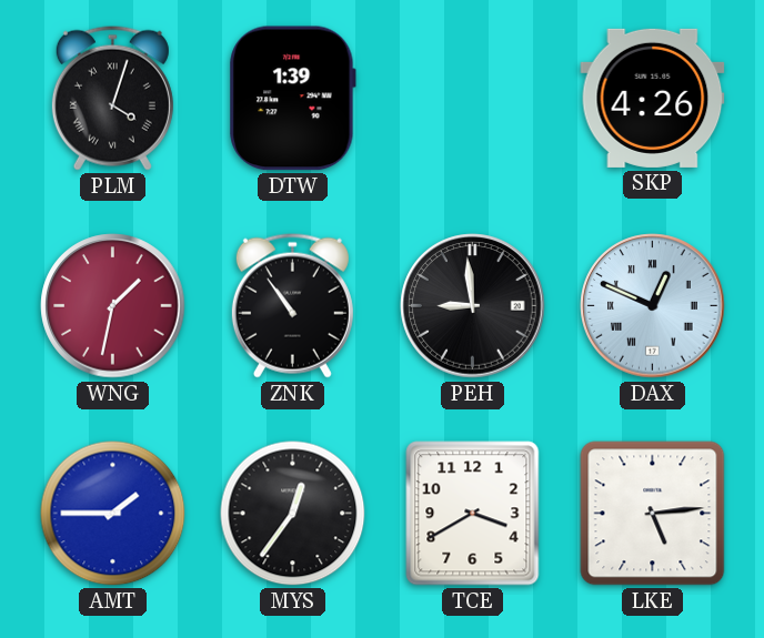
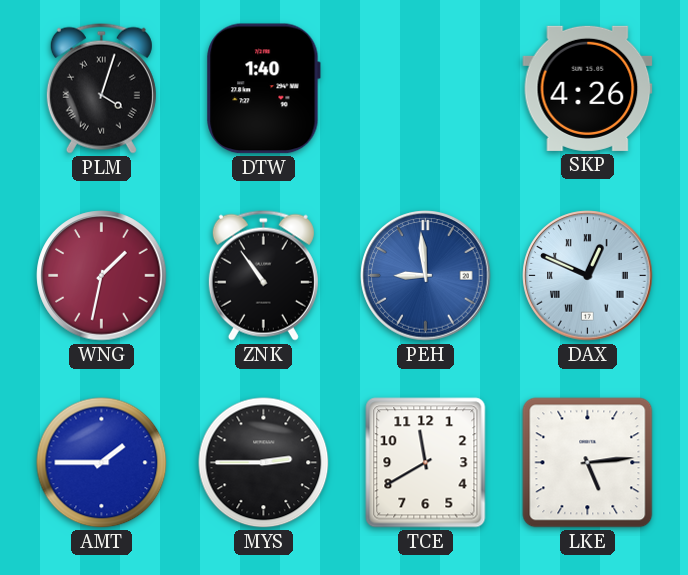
DTW: 1:39 -> 1:40
PEH dial: black -> blue
MYS: 12:36 -> 2:45
TCE: 3:40 -> 11:40
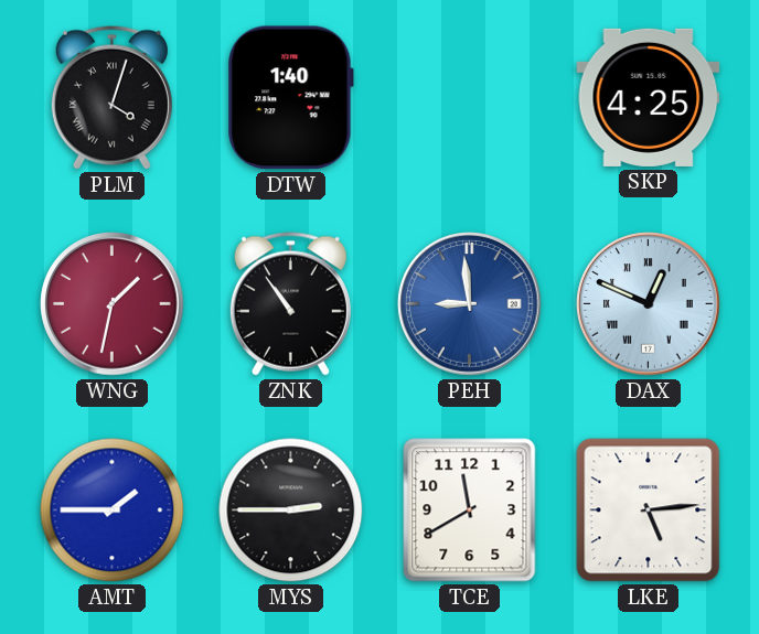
SKP: 4:26 -> 4:25
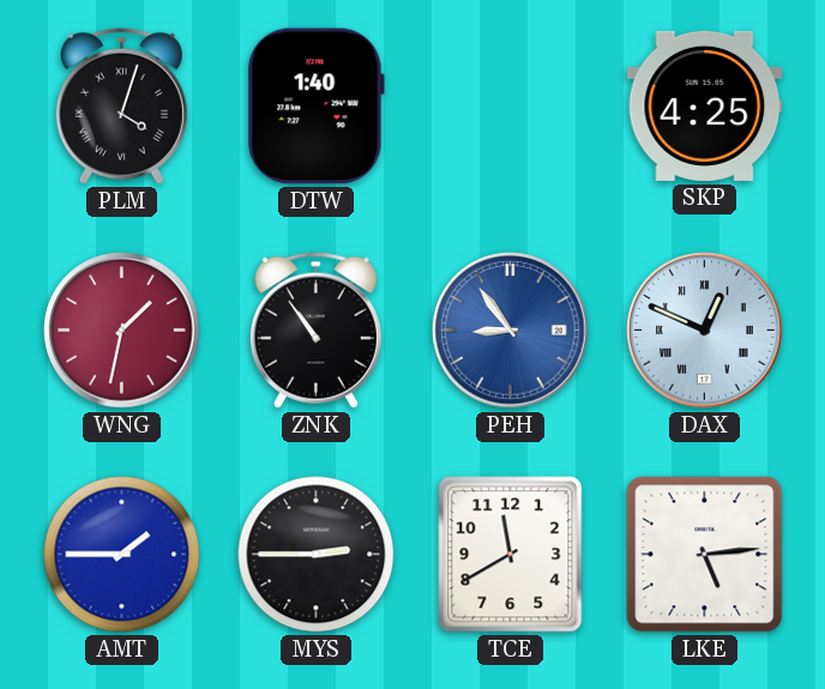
PEH: 8:59 -> 8:54
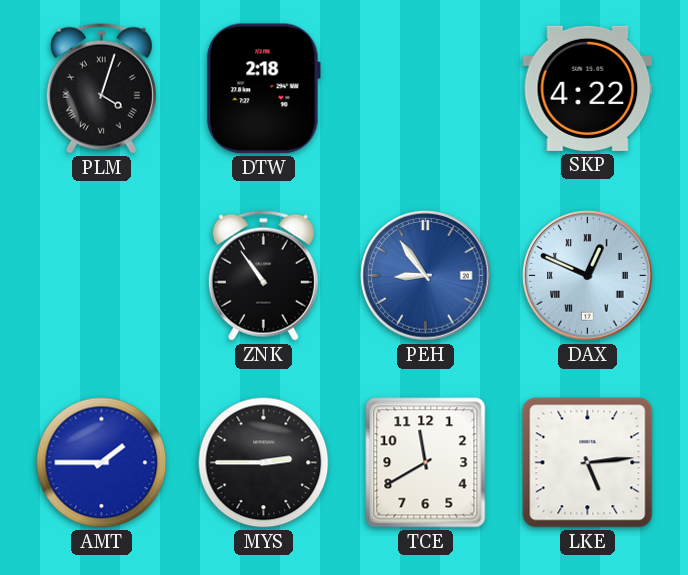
DTW: 1:40 -> 2:18
SKP: 4:25 -> 4:22
WNG: 1:32 -> none
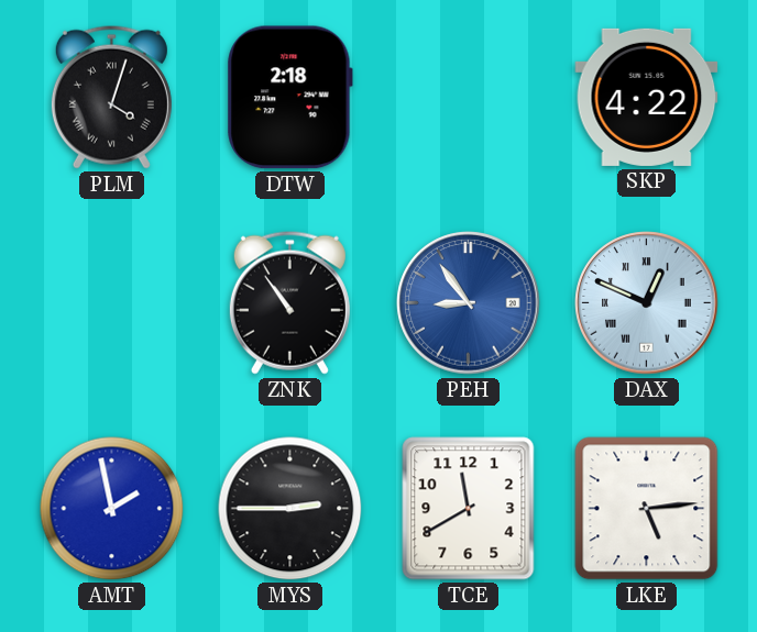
AMT: 1:45 -> 1:58
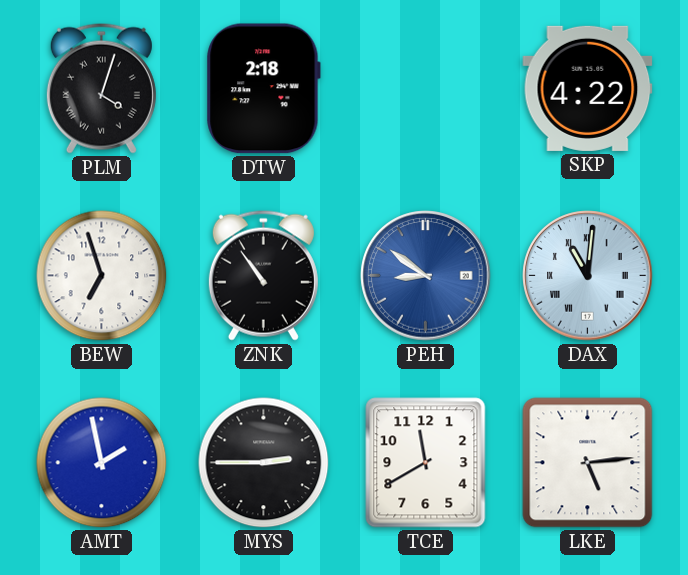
BEW: none -> 6:57
PEH: 8:54 -> 8:51
DAX: 12:49 -> 11:01
